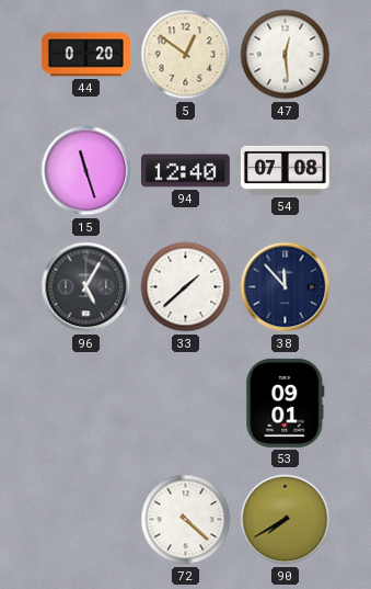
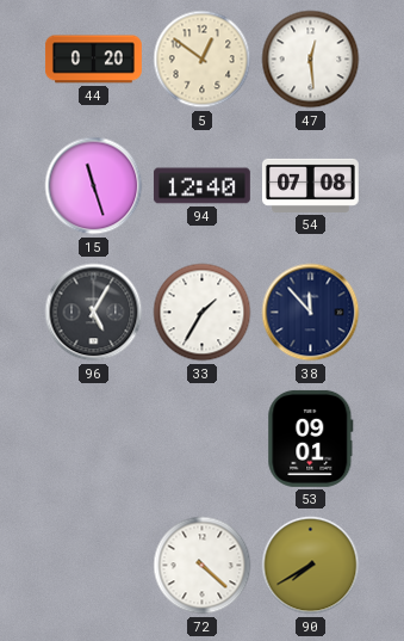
33: 1:38 -> 1:35
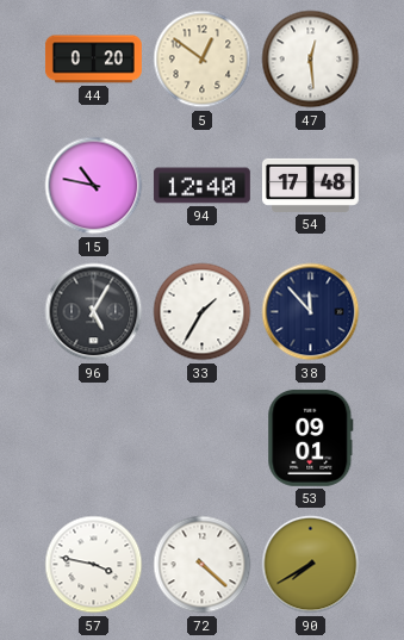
15: 11:27 -> 10:47
54: 07:08 -> 17:48
57: none -> 3:47
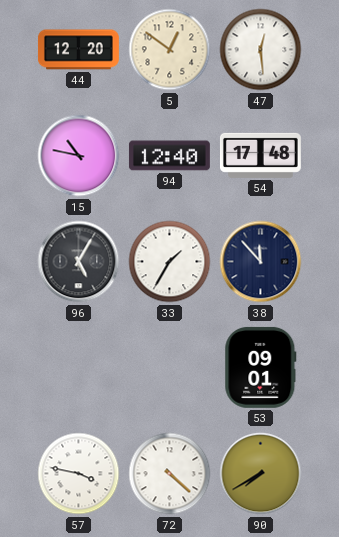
44: 0:20 -> 12:20
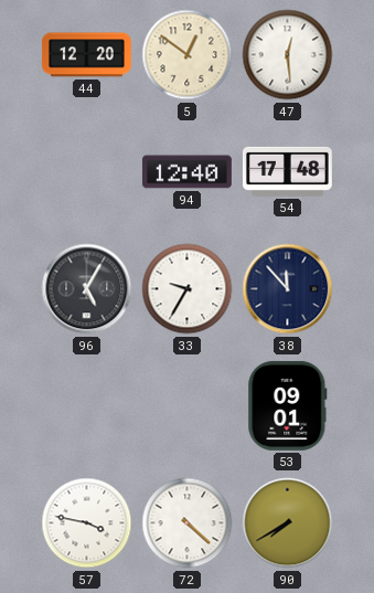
15: 10:47 -> none
33: 1:35 -> 9:35
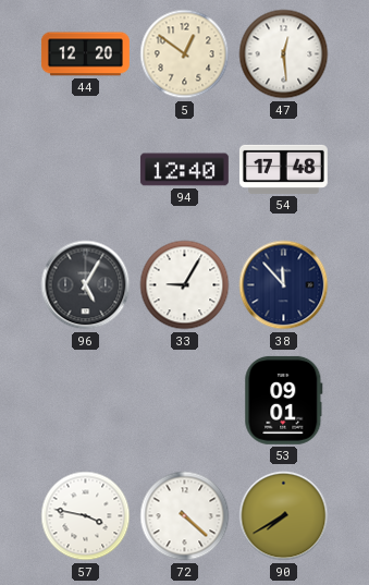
33: 9:35 -> 9:05
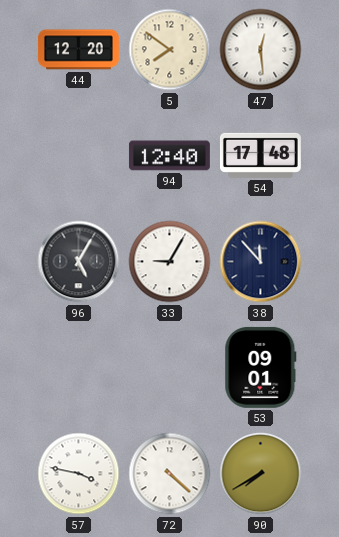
5: 12:51 -> 7:51
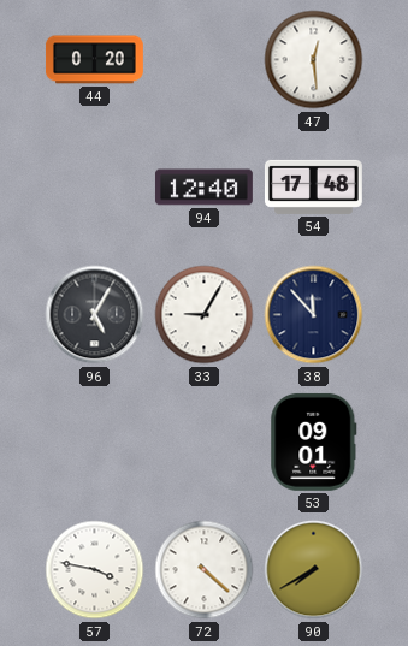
44: 12:20 -> 0:20
5: 7:51 -> none
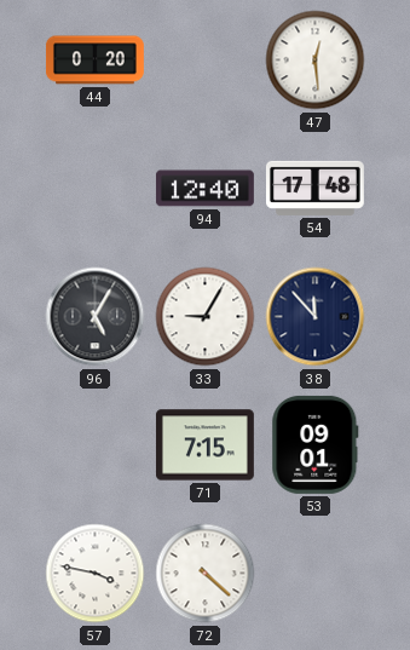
71: none -> 7:15
90: 7:40 -> none
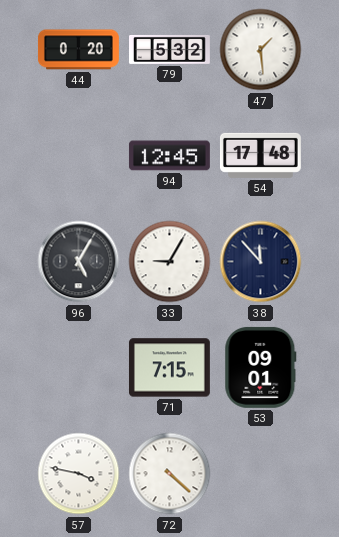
79: none -> 5:32
47: 12:29 -> 1:29
94: 12:40 -> 12:45
